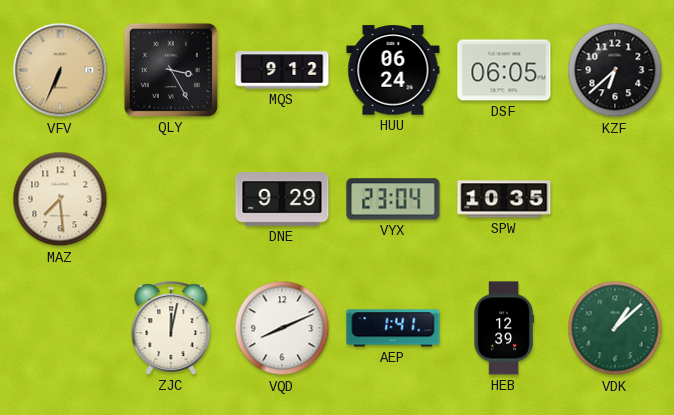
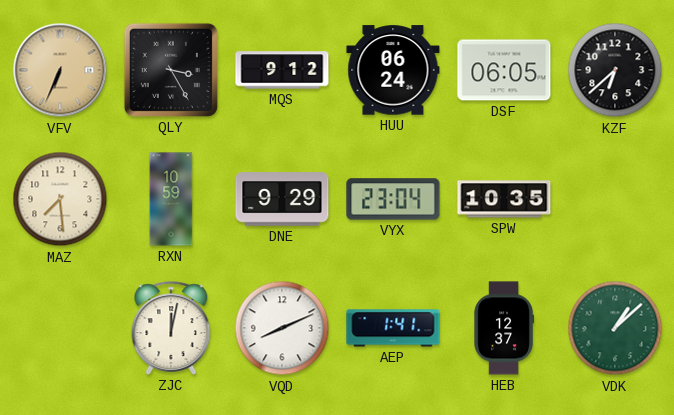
RXN: none -> 10:59
HEB: 12:39 -> 12:37
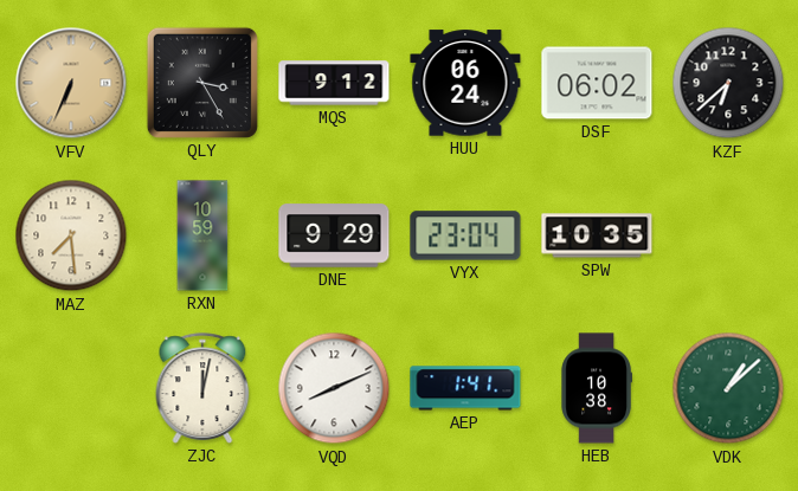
DSF: 06:05 -> 06:02
HEB: 12:37 -> 10:38
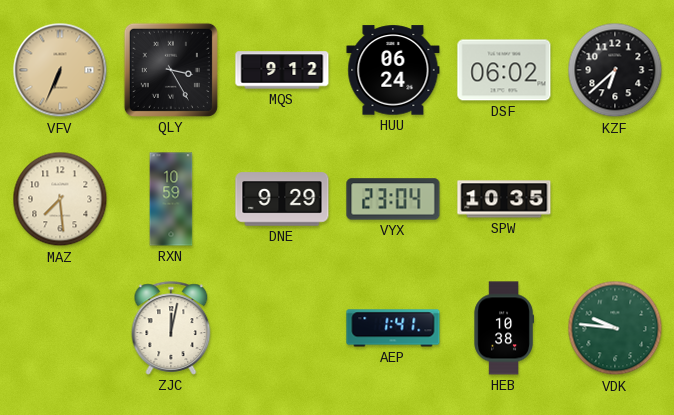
VQD: 8:11 -> none
VDK: 1:08 -> 9:46
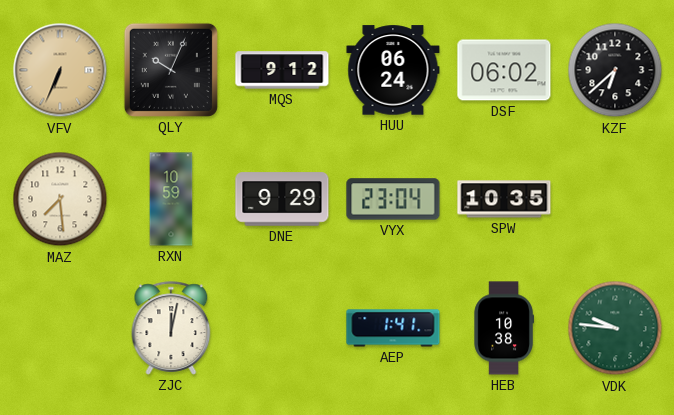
QLY: 3:25 -> 10:04
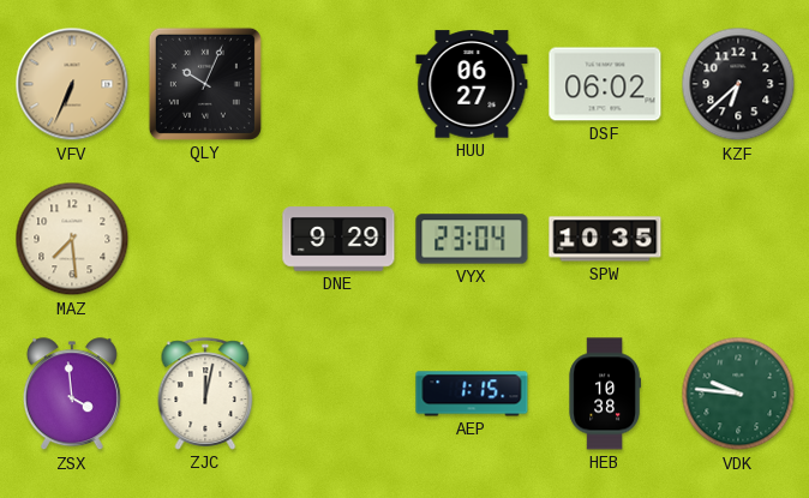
MQS: 9:12 -> none
HUU: 06:24 -> 06:27
RXN: 10:59 -> none
ZSX: none -> 3:59
AEP: 1:41 -> 1:15
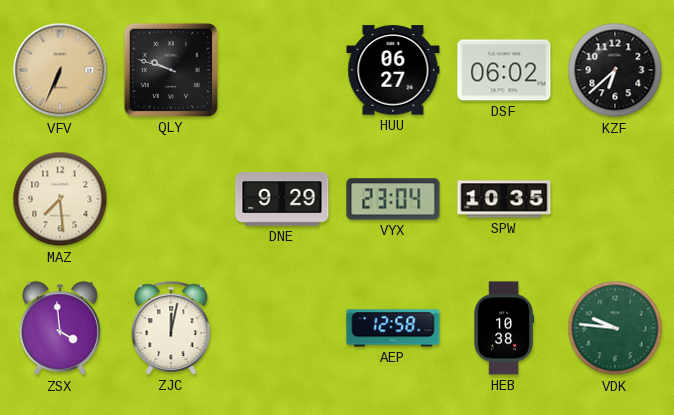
QLY: 10:04 -> 9:48
AEP: 1:15 -> 12:58
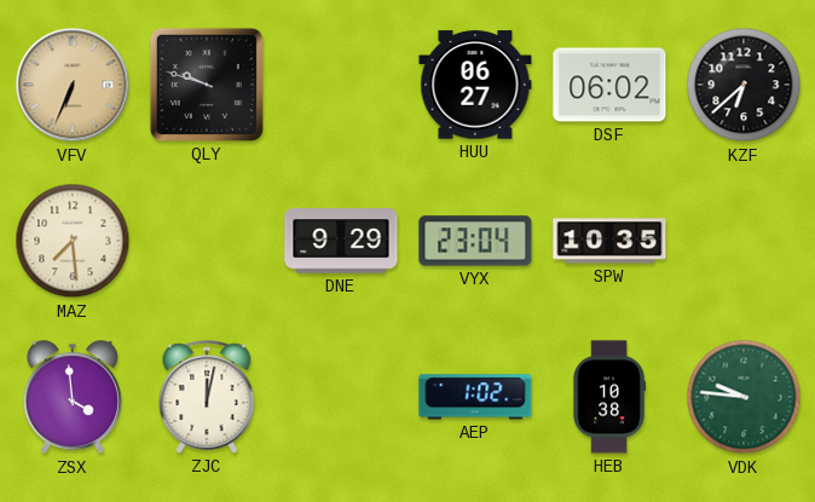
AEP: 12:58 -> 1:02
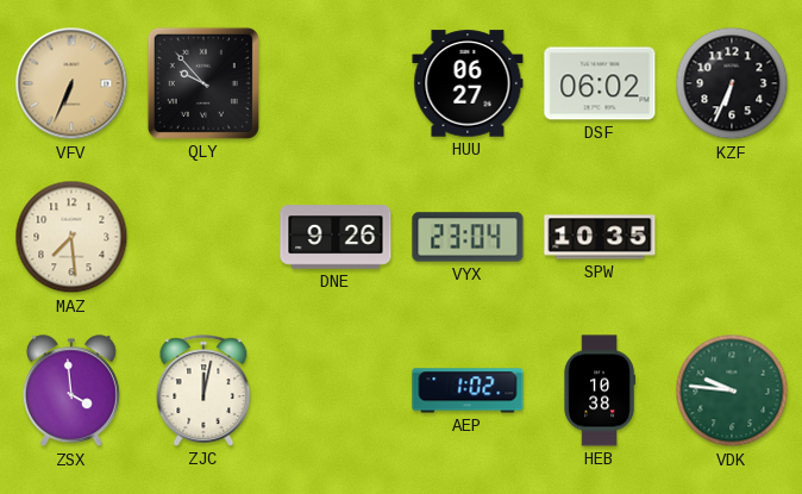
QLY: 9:48 -> 9:53
KZF: 6:38 -> 6:34
DNE: 9:29 -> 9:26
